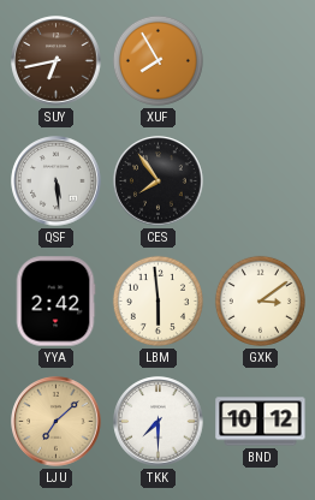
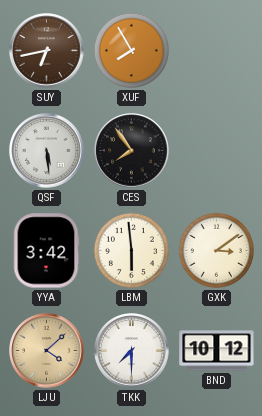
YYA: 2:42 -> 3:42
LJU: 7:08 -> 4:08
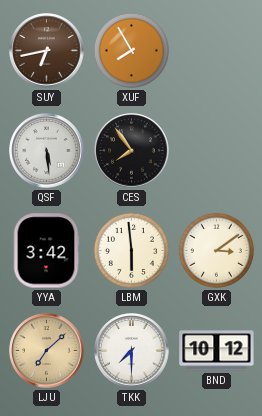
LJU: 4:08 -> 7:08
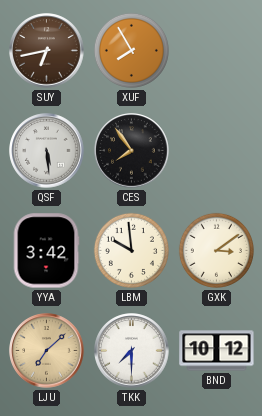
LBM: 5:59 -> 9:59
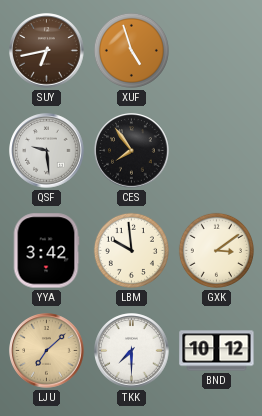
XUF: 7:55 -> 4:57
QSF: 5:29 -> 9:29
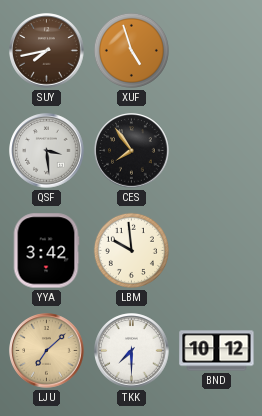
SUY: 6:43 -> 7:43
QSF: 9:29 -> 3:29
GXK: 3:09 -> none
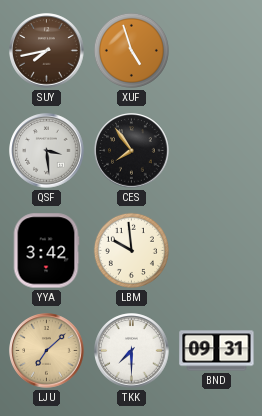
BND: 10:12 -> 09:31
